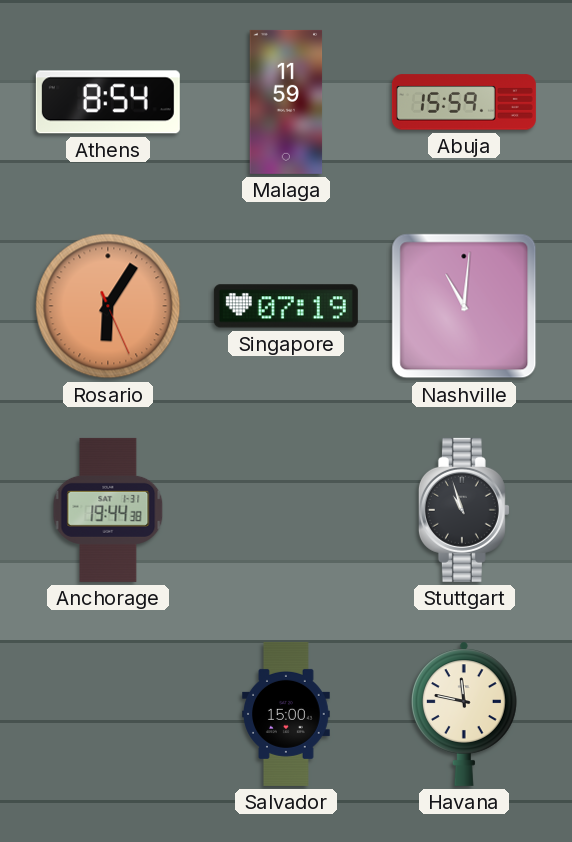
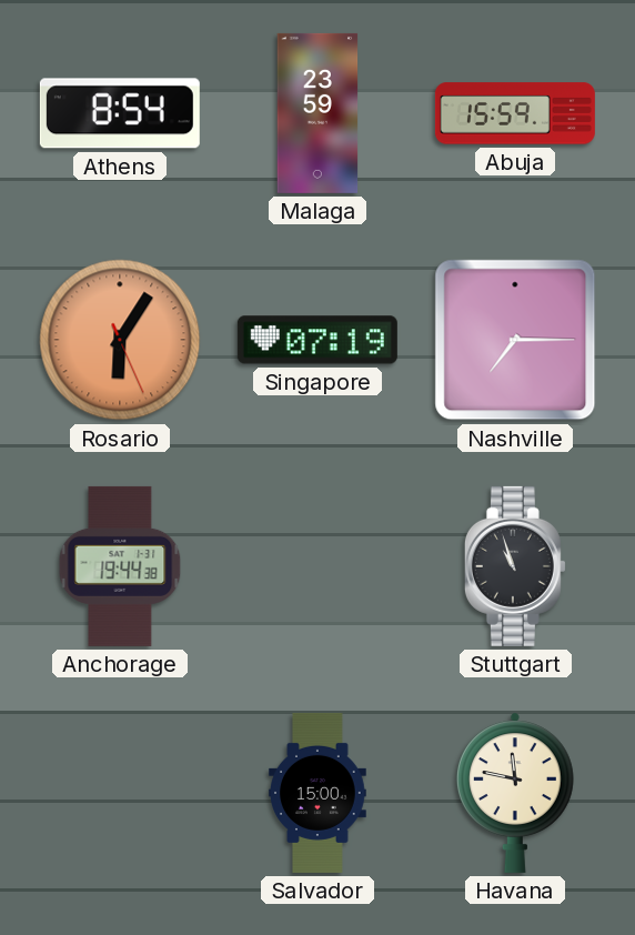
Malaga: 11:59 -> 23:59
Nashville: 11:01 -> 7:15
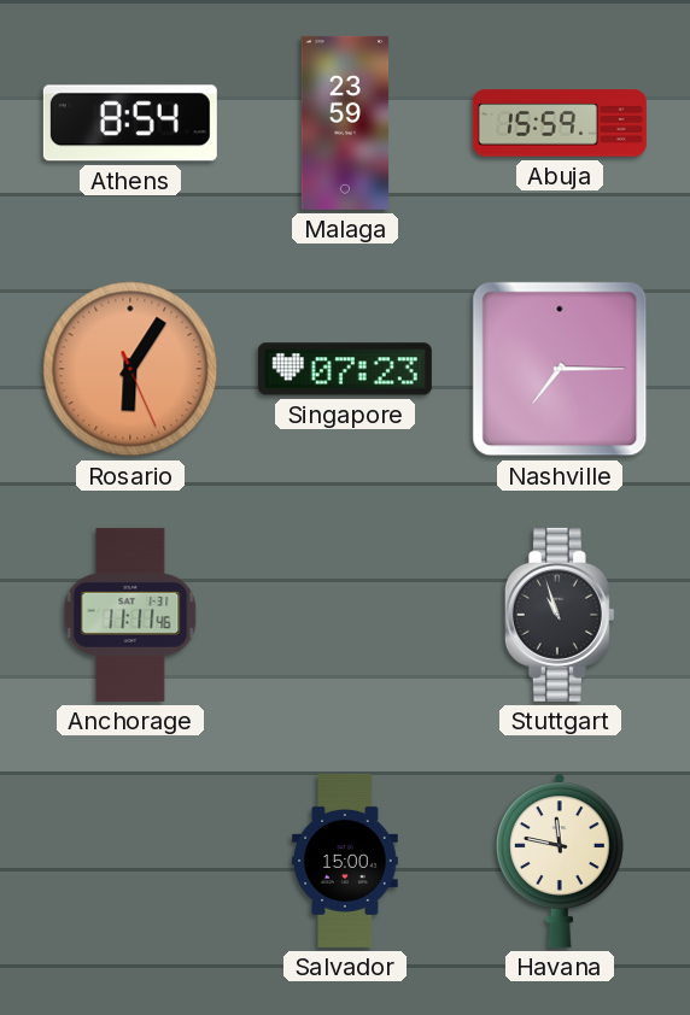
Singapore: 07:19 -> 07:23
Anchorage: 19:44 -> 11:11
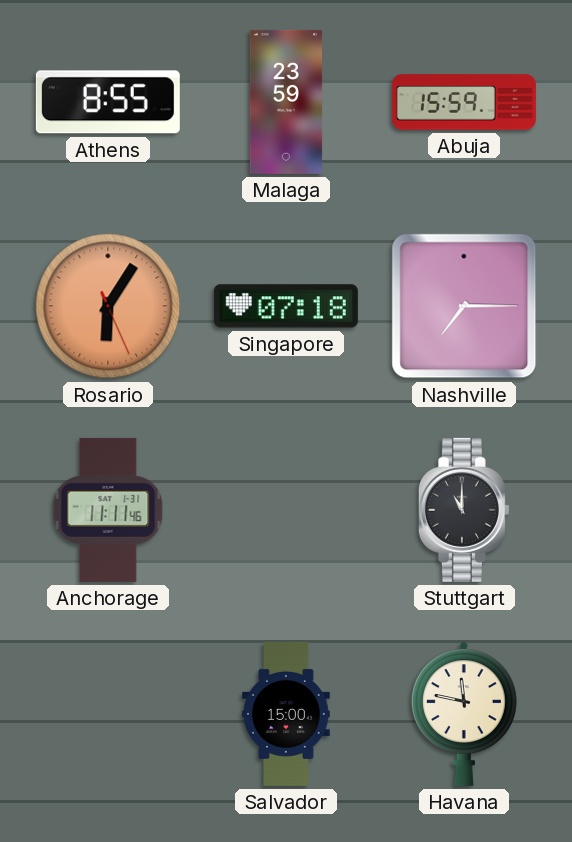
Athens: 8:54 -> 8:55
Singapore: 07:23 -> 07:18
Stuttgart: 10:57 -> 11:00
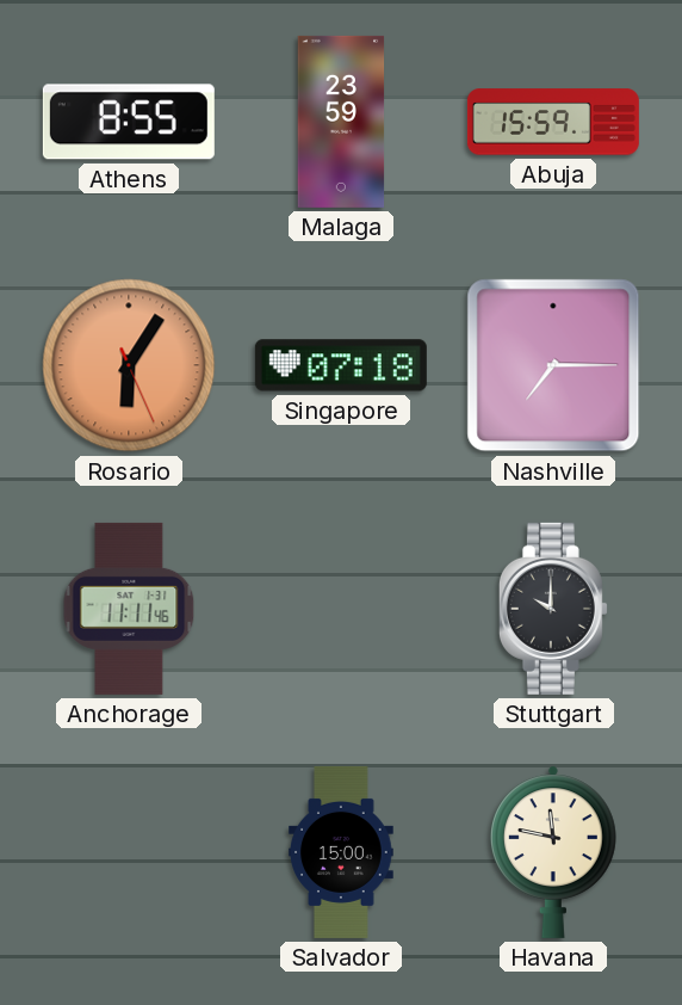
Stuttgart: 11:00 -> 10:00
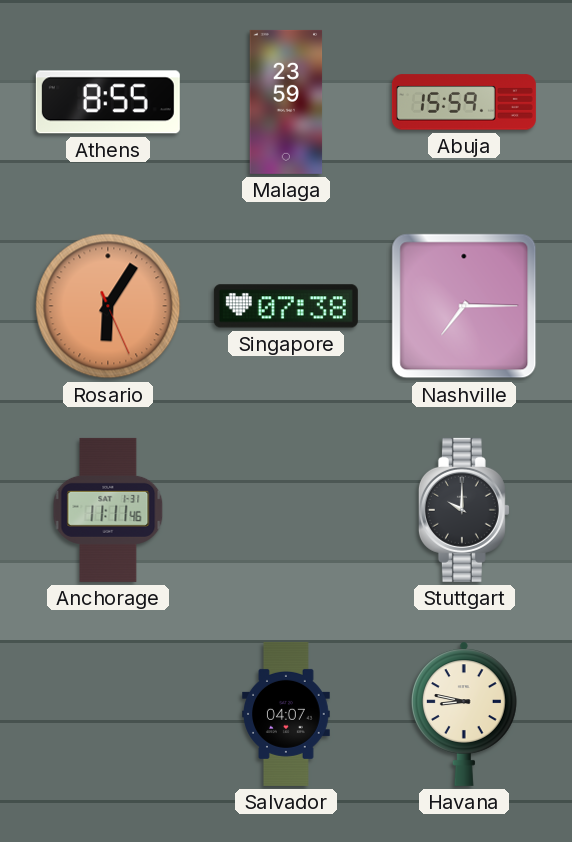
Singapore: 07:18 -> 07:38
Salvador: 15:00 -> 04:07
Havana: 11:47 -> 8:47
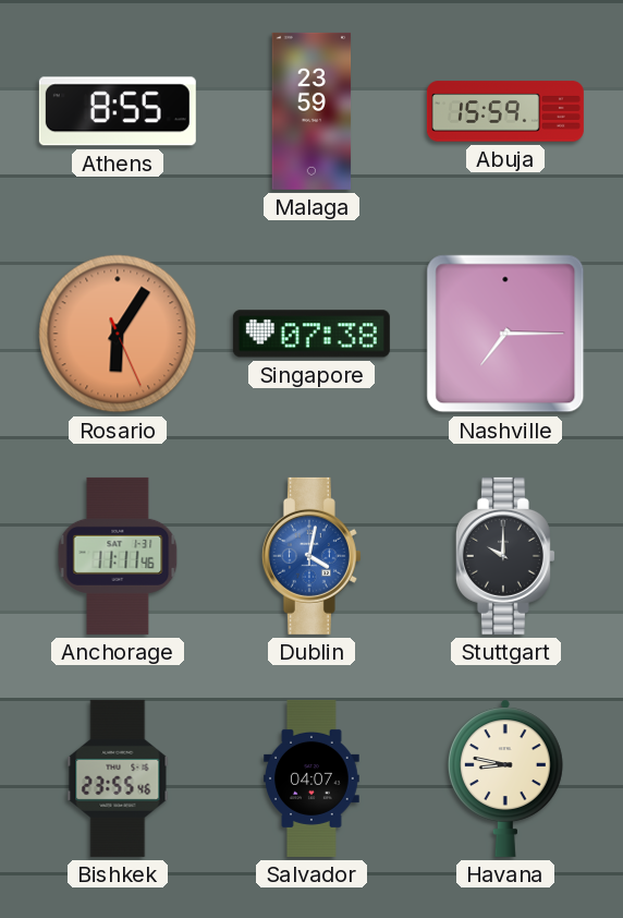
Dublin: none -> 4:02
Bishkek: none -> 23:55
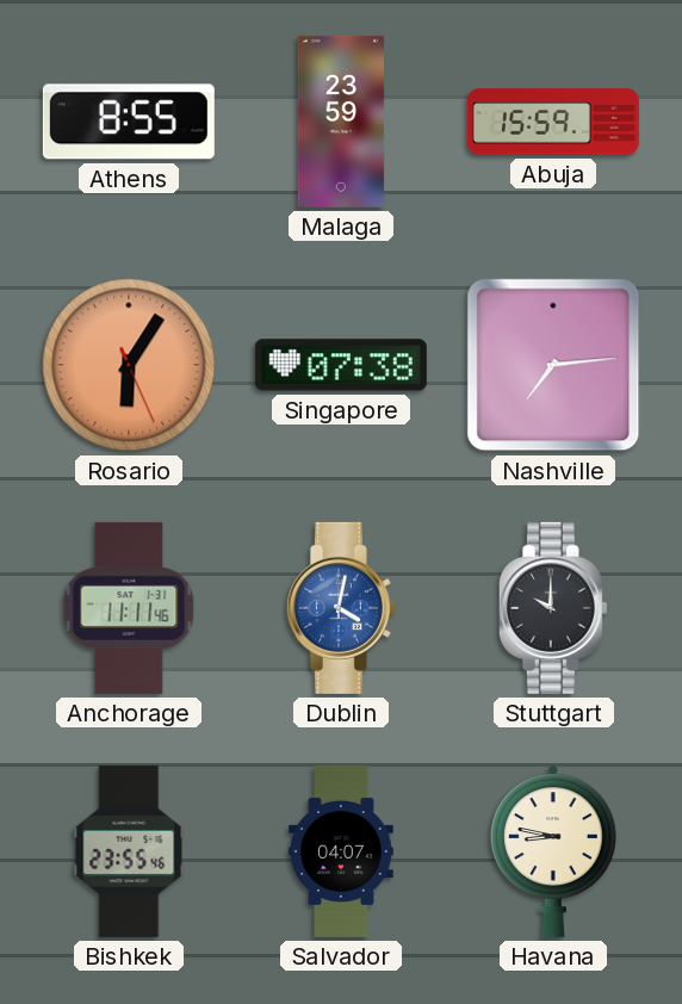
Nashville: 7:15 -> 7:14
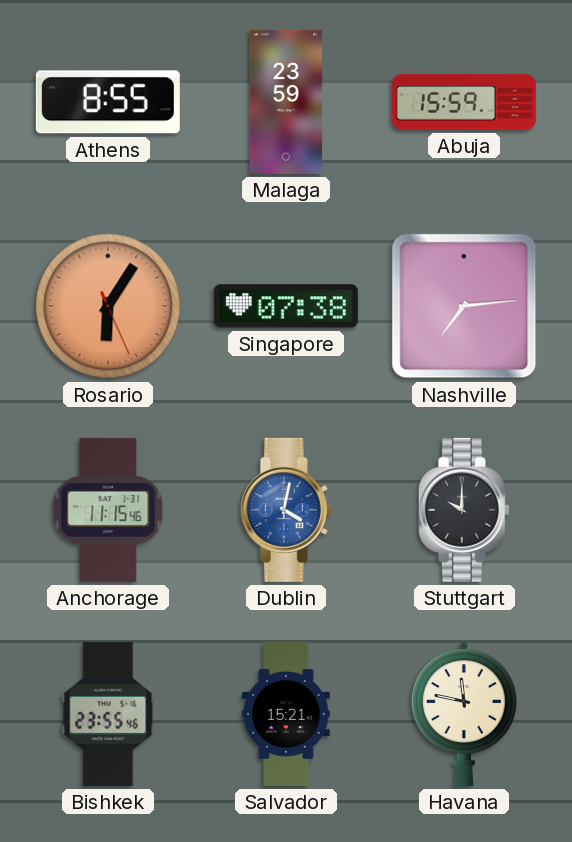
Anchorage: 11:11 -> 11:15
Salvador: 04:07 -> 15:21
Havana: 8:47 -> 11:47
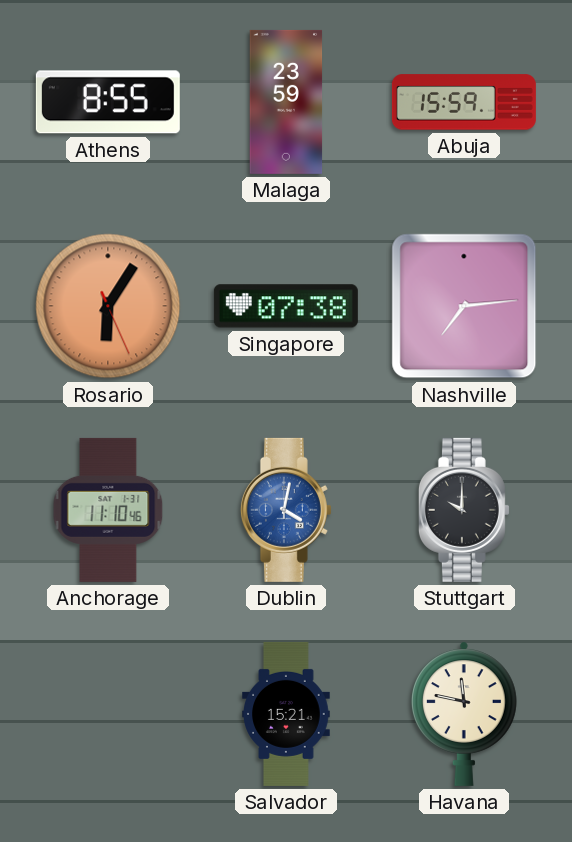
Anchorage: 11:15 -> 11:10
Bishkek: 23:55 -> none
